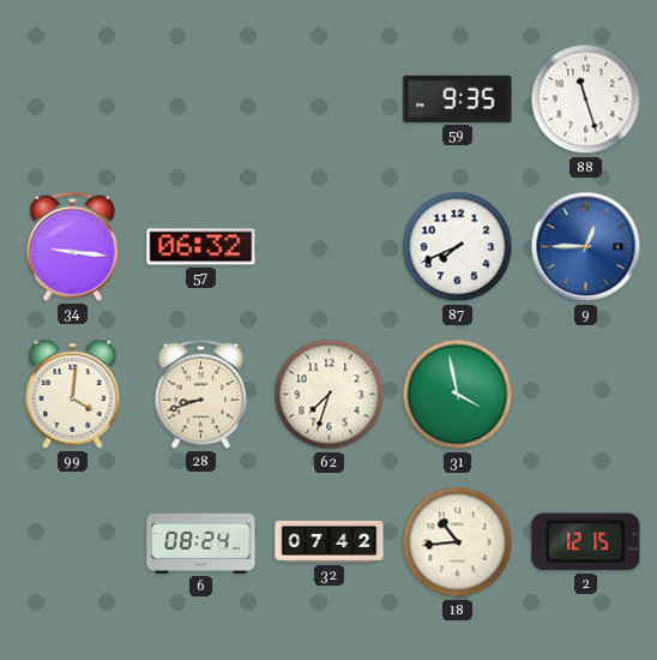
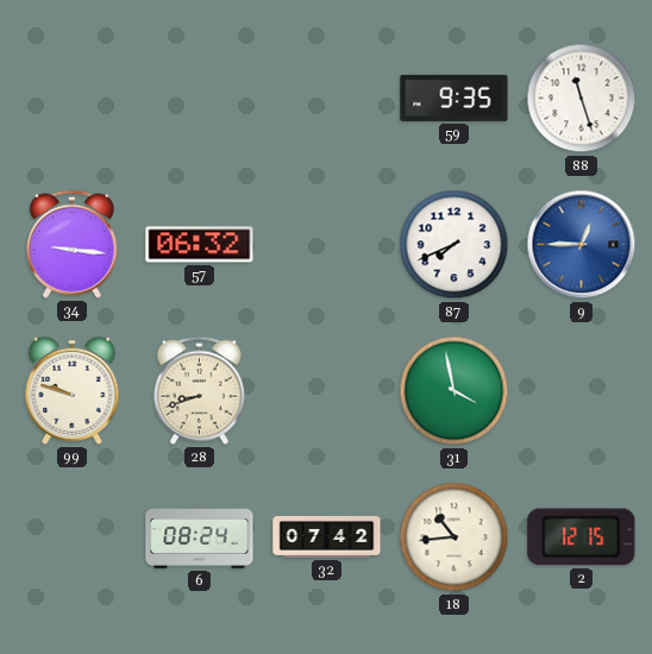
99: 4:01 -> 9:48
62: 7:33 -> none
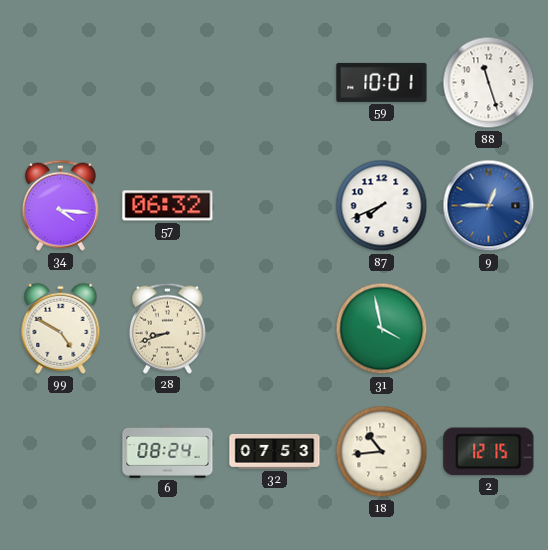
59: 9:35 -> 10:01
34: 9:16 -> 4:16
99: 9:48 -> 4:50
32: 07:42 -> 07:53
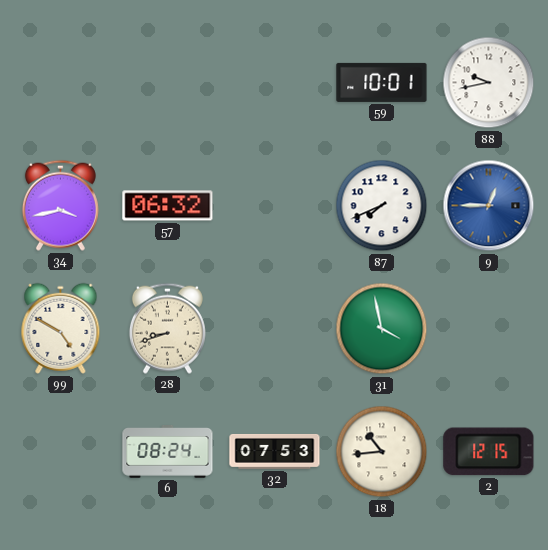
88: 11:27 -> 9:43
34: 4:16 -> 3:43
